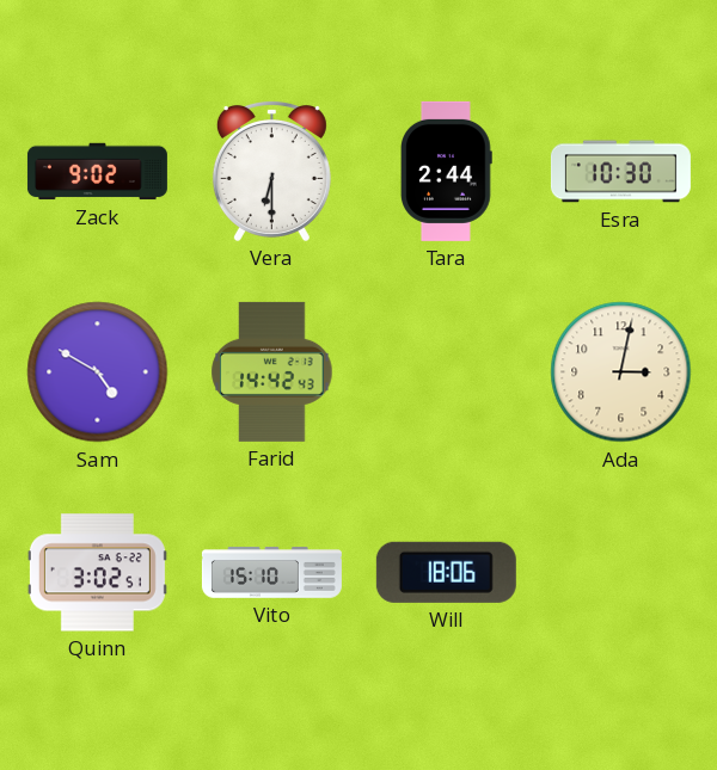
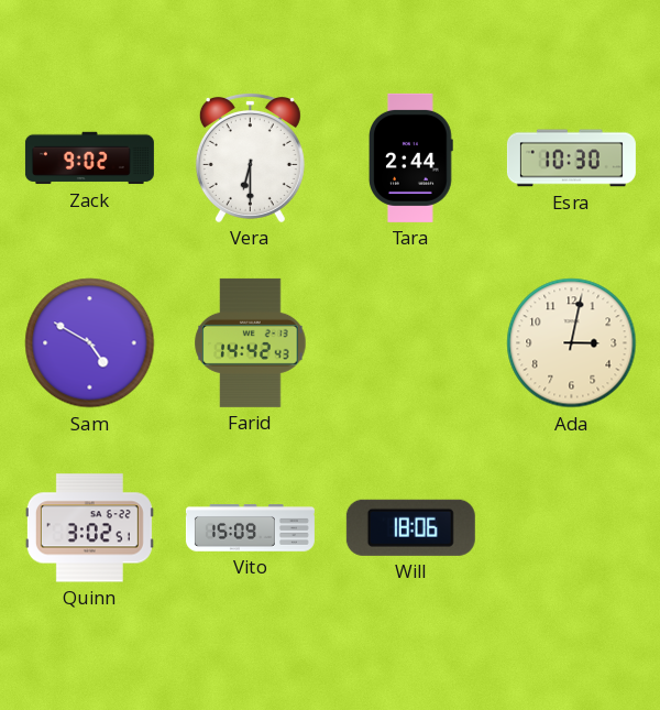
Vito: 15:10 -> 15:09
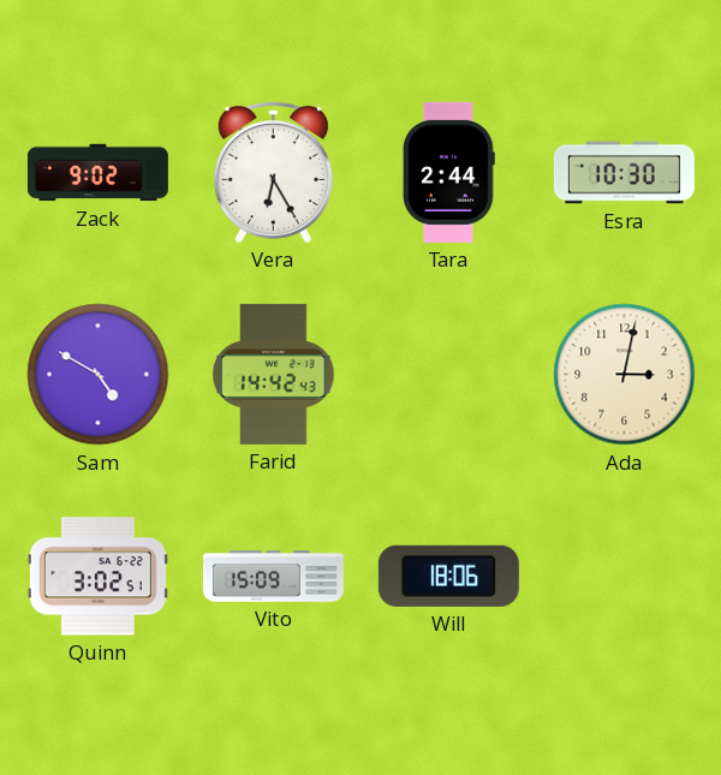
Vera: 6:30 -> 6:25
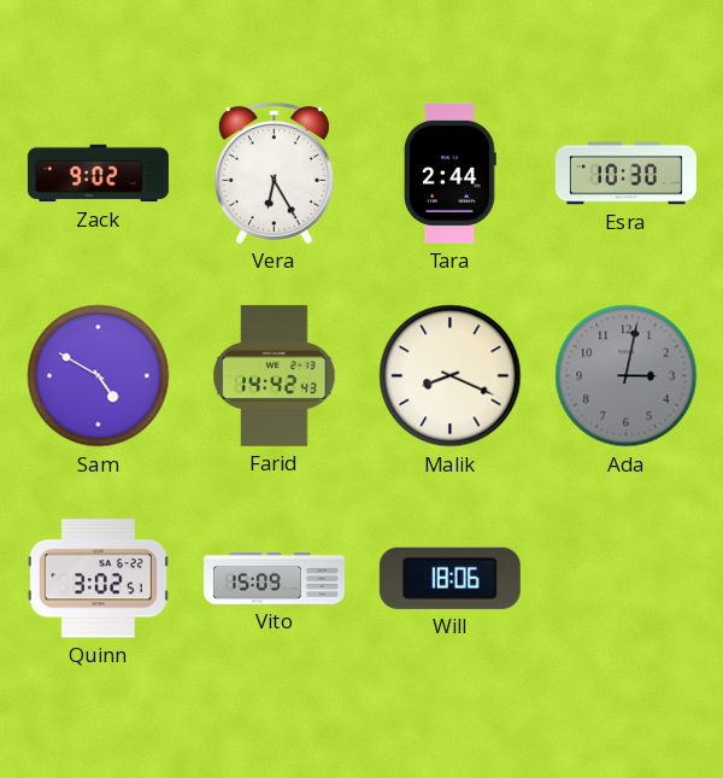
Malik: none -> 8:19
Ada dial: cream -> grey
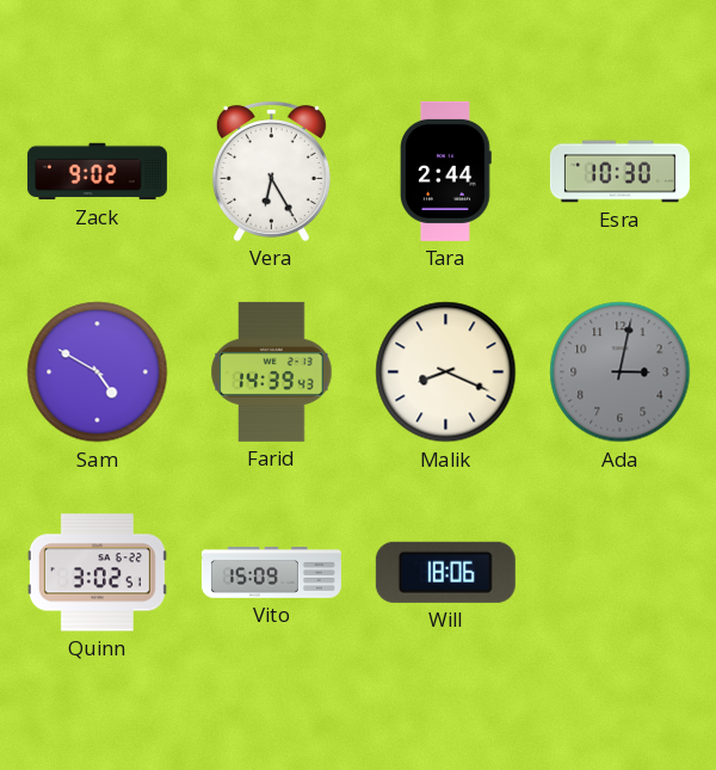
Farid: 14:42 -> 14:39
